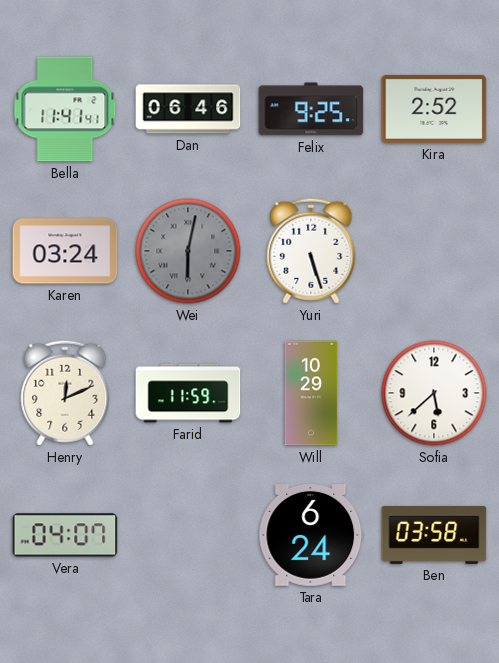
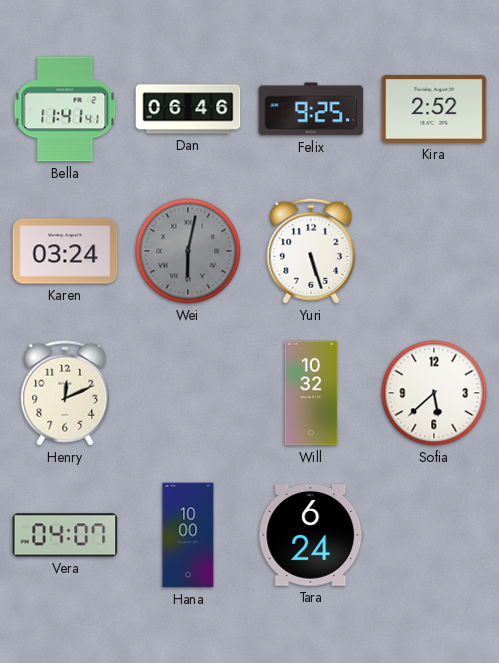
Farid: 11:59 -> none
Will: 10:29 -> 10:32
Hana: none -> 10:00
Ben: 03:58 -> none
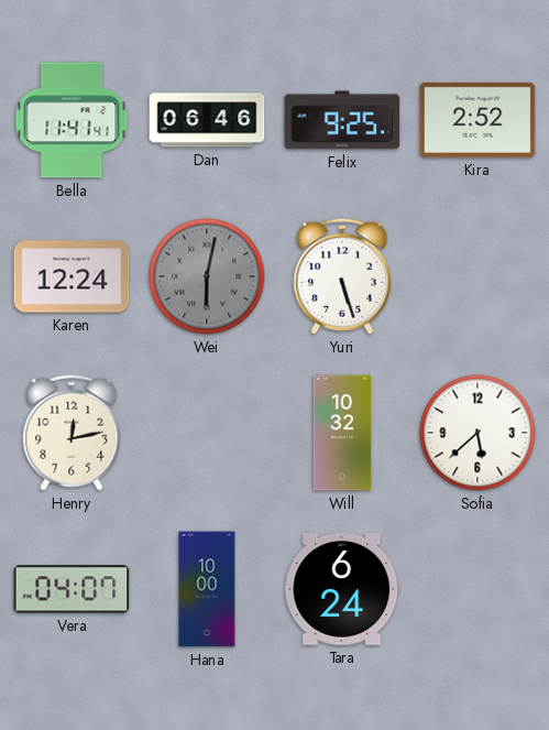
Karen: 03:24 -> 12:24
Henry: 12:11 -> 12:13
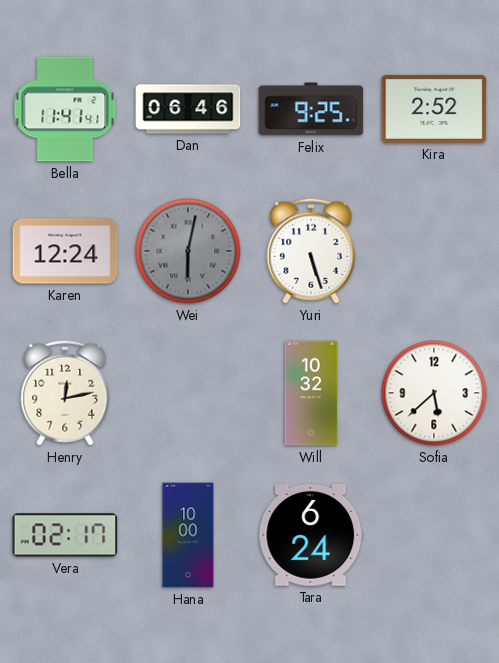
Vera: 04:07 -> 02:17
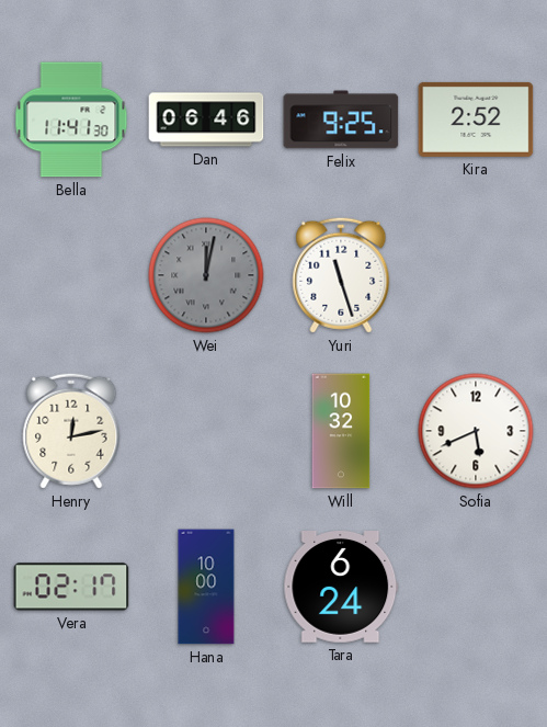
Bella: 11:41:41 -> 11:41:30
Karen: 12:24 -> none
Wei: 6:02 -> 12:02
Yuri: 5:27 -> 11:27
Sofia: 5:38 -> 5:41
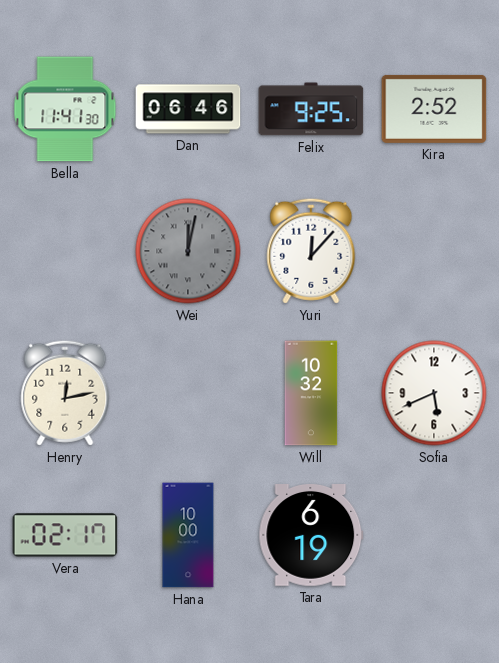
Yuri: 11:27 -> 12:07
Tara: 6:24 -> 6:19
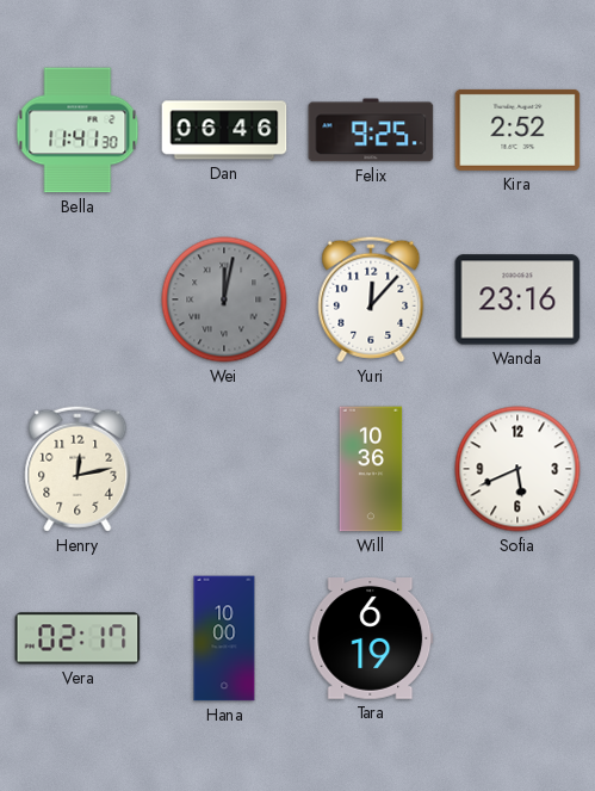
Wanda: none -> 23:16
Will: 10:32 -> 10:36
